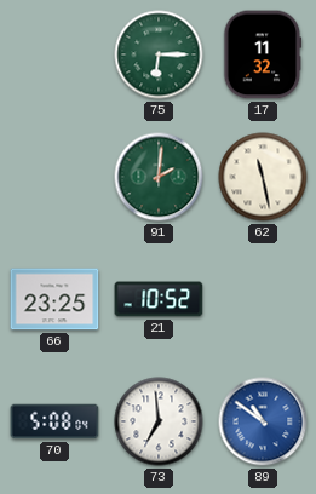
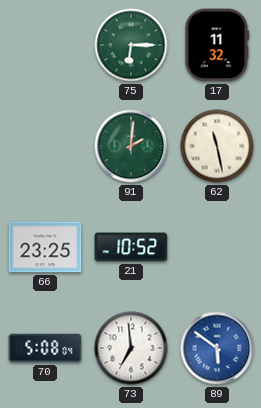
89: 10:51 -> 5:51
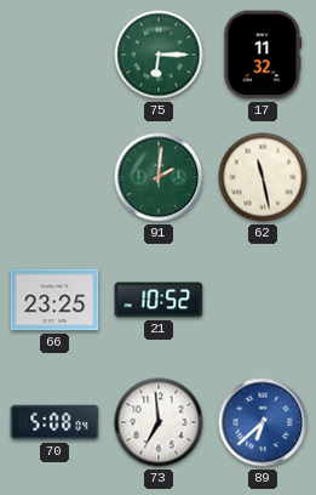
89: 5:51 -> 6:38
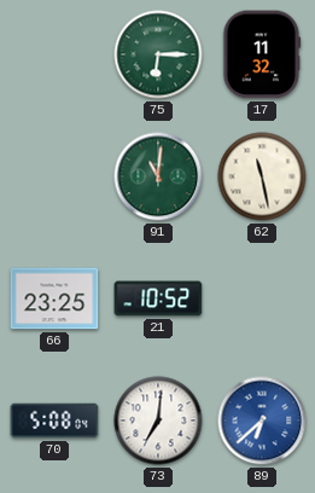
91: 2:01 -> 11:01
73: 6:59 -> 7:01
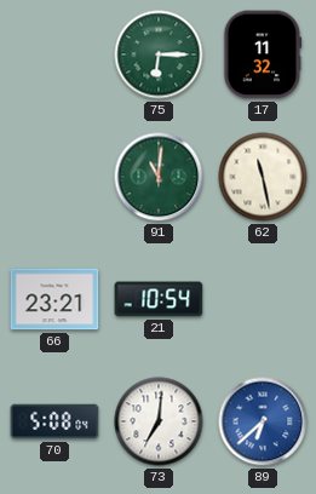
66: 23:25 -> 23:21
21: 10:52 -> 10:54
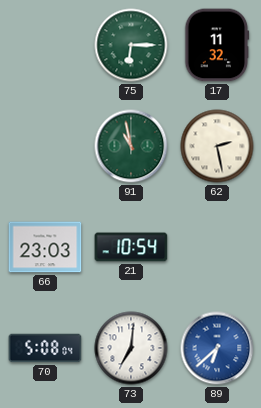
91: 11:01 -> 10:58
62: 11:28 -> 2:28
66: 23:21 -> 23:03
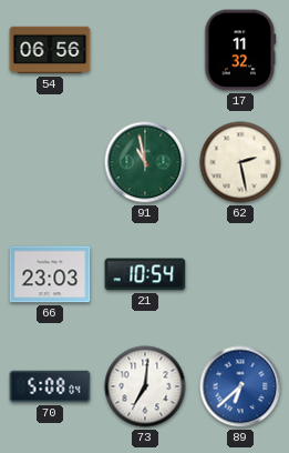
54: none -> 06:56
75: 6:15 -> none
